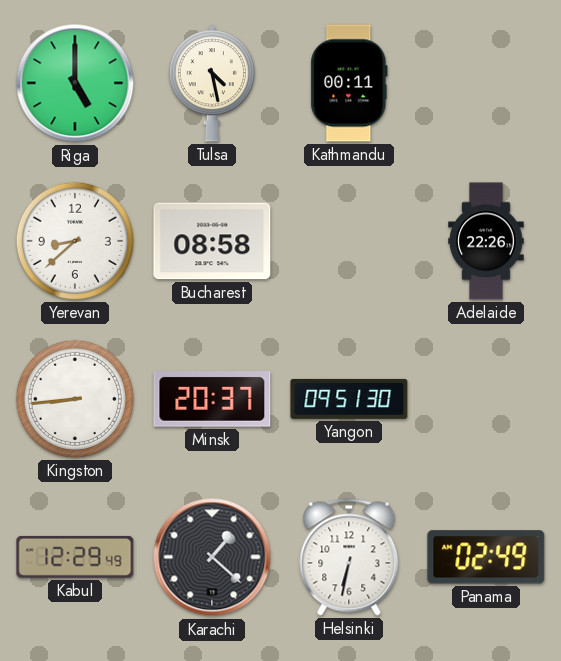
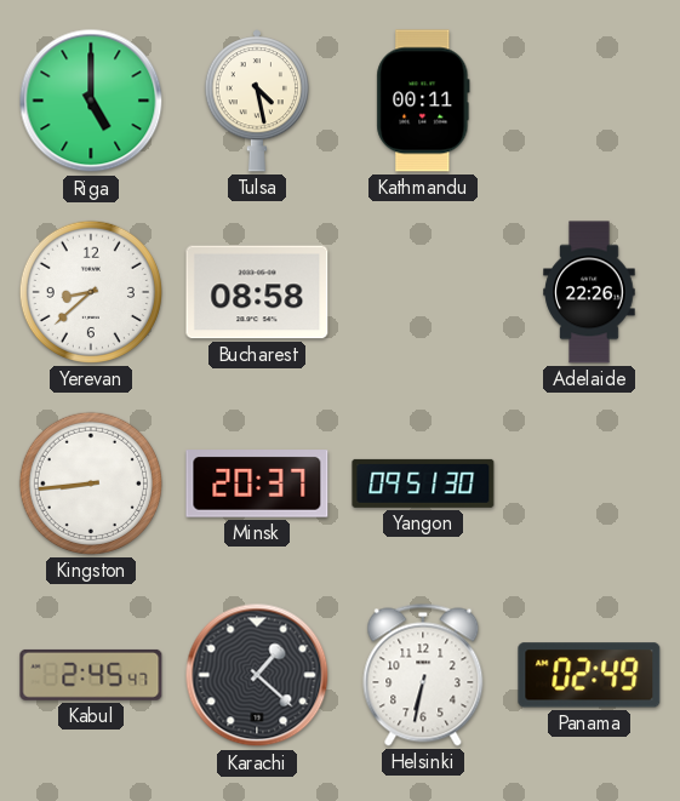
Kabul: 12:29 -> 2:45
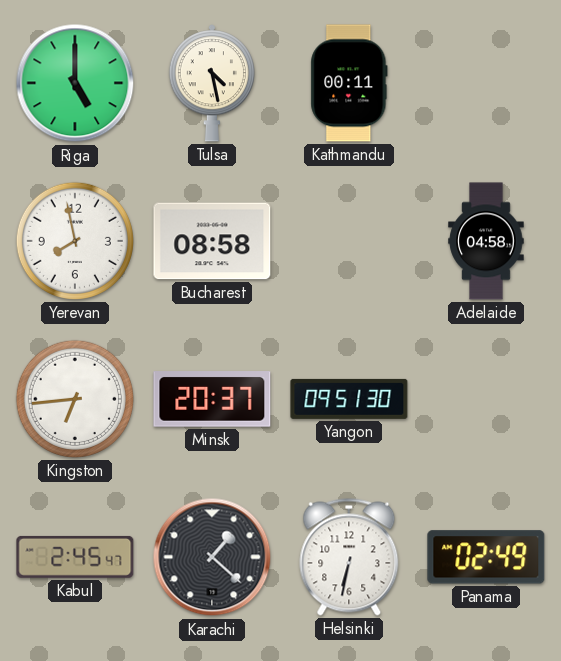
Yerevan: 8:38 -> 7:58
Adelaide: 22:26 -> 04:58
Kingston: 8:44 -> 6:44
